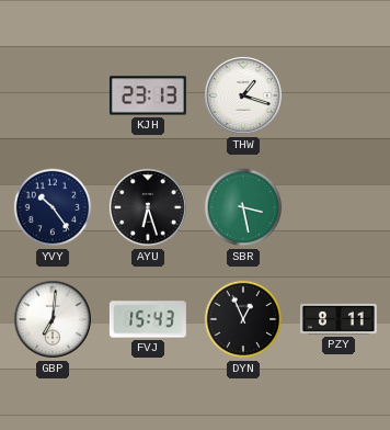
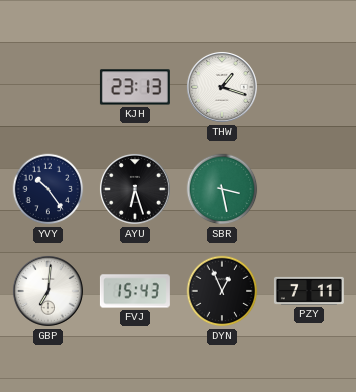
PZY: 8:11 -> 7:11
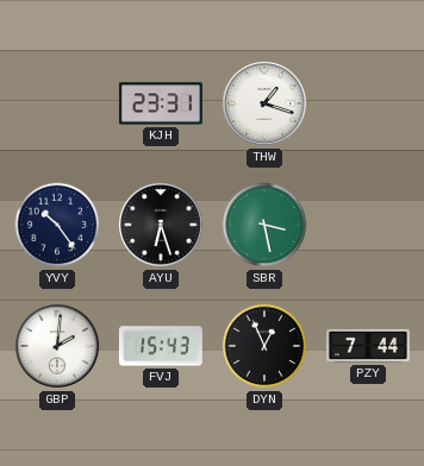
KJH: 23:13 -> 23:31
GBP: 7:01 -> 2:01
PZY: 7:11 -> 7:44
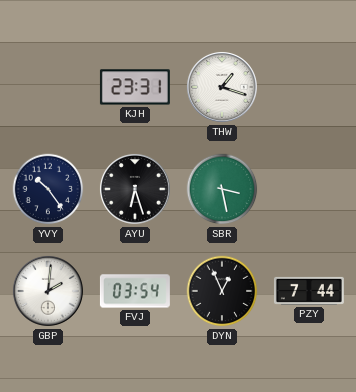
FVJ: 15:43 -> 03:54
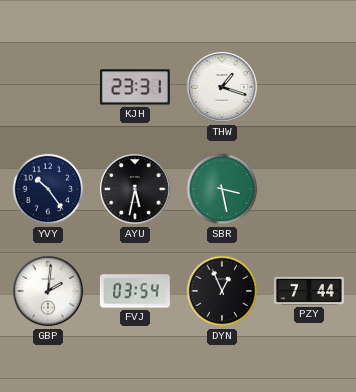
AYU: 6:27 -> 5:32
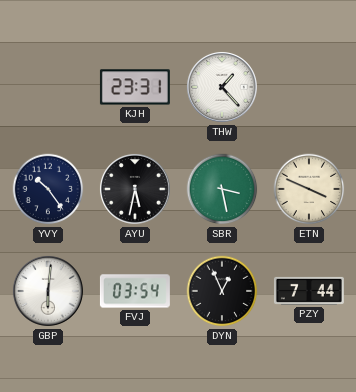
THW: 1:18 -> 1:23
ETN: none -> 3:49
GBP: 2:01 -> 6:01
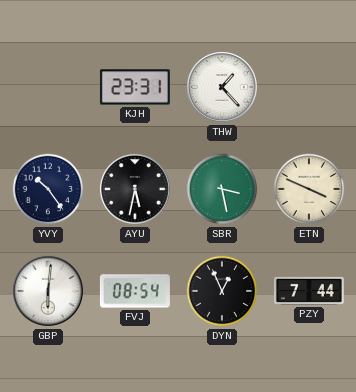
FVJ: 03:54 -> 08:54
